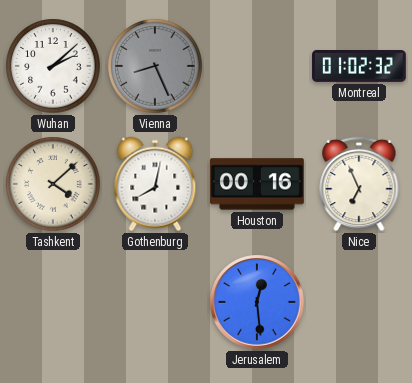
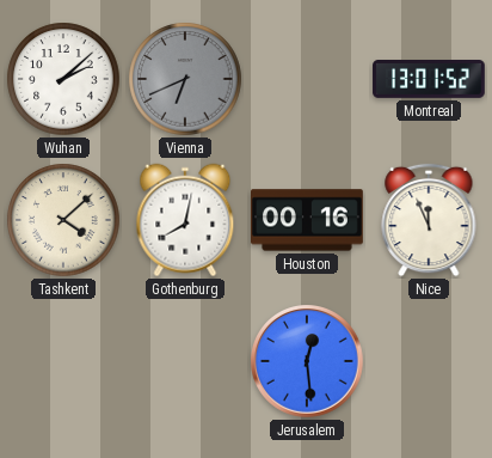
Vienna: 8:26 -> 6:41
Montreal: 01:02 -> 13:01
Nice: 6:56 -> 11:56
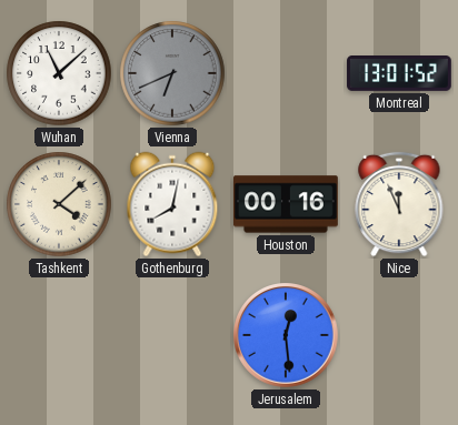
Wuhan: 2:08 -> 11:08
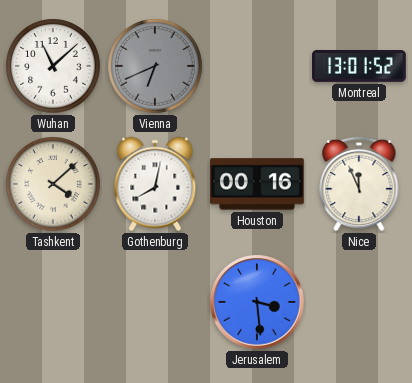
Jerusalem: 12:29 -> 3:29
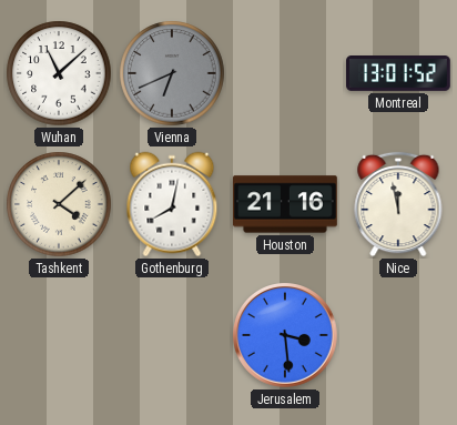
Houston: 00:16 -> 21:16
Nice: 11:56 -> 11:58
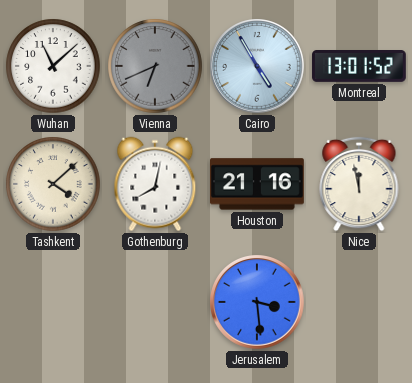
Cairo: none -> 4:55
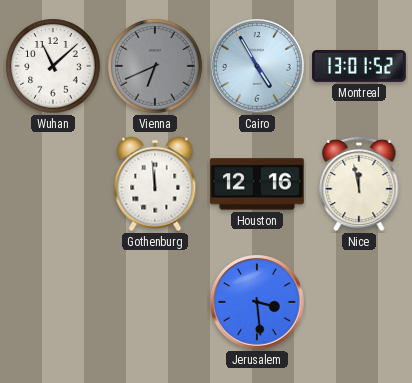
Tashkent: 4:08 -> none
Gothenburg: 8:02 -> 11:59
Houston: 21:16 -> 12:16
